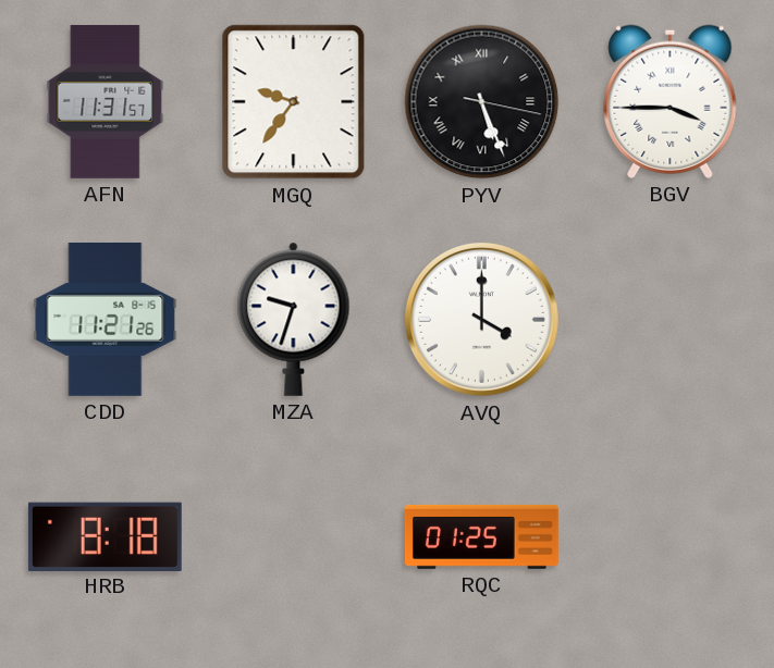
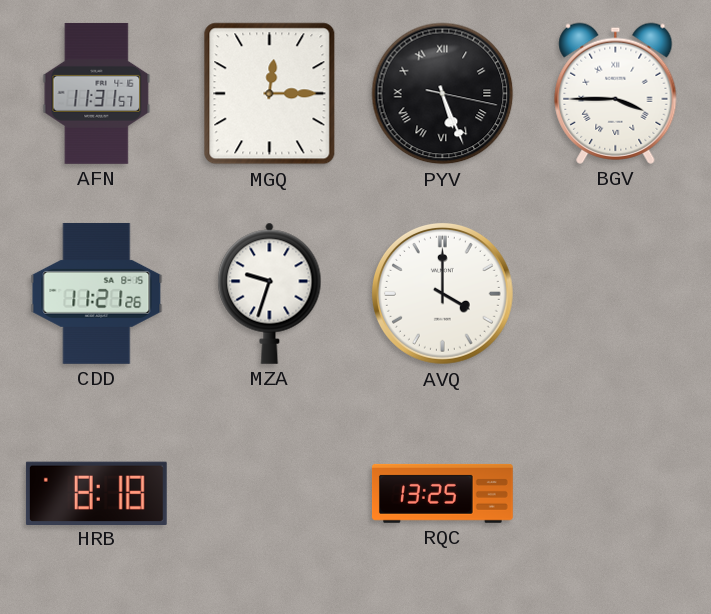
MGQ: 9:36 -> 12:15
RQC: 01:25 -> 13:25
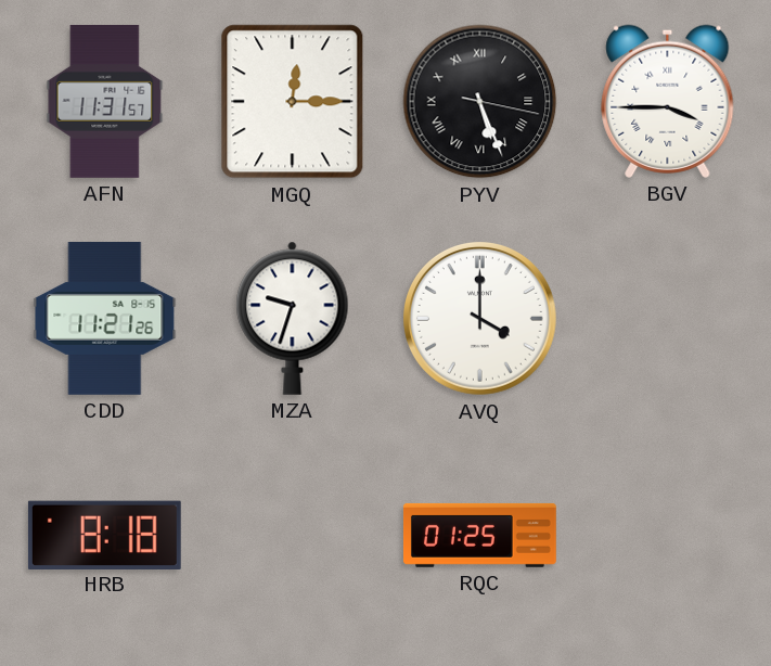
RQC: 13:25 -> 01:25
